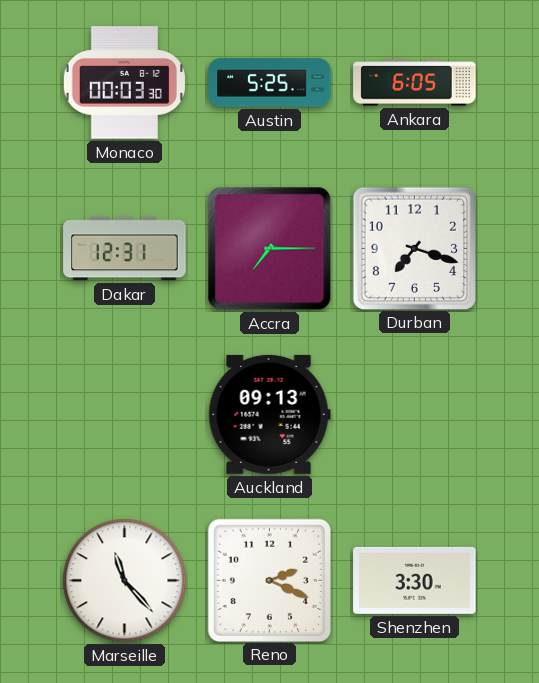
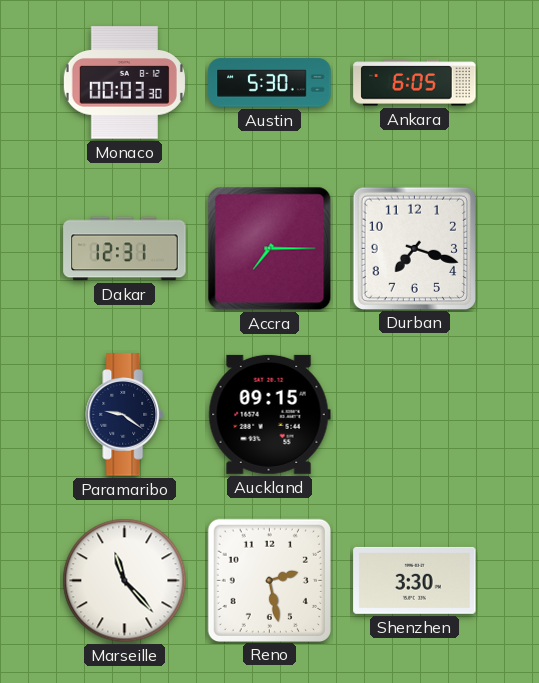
Austin: 5:25 -> 5:30
Paramaribo: none -> 9:21
Auckland: 09:13 -> 09:15
Reno: 2:19 -> 2:28
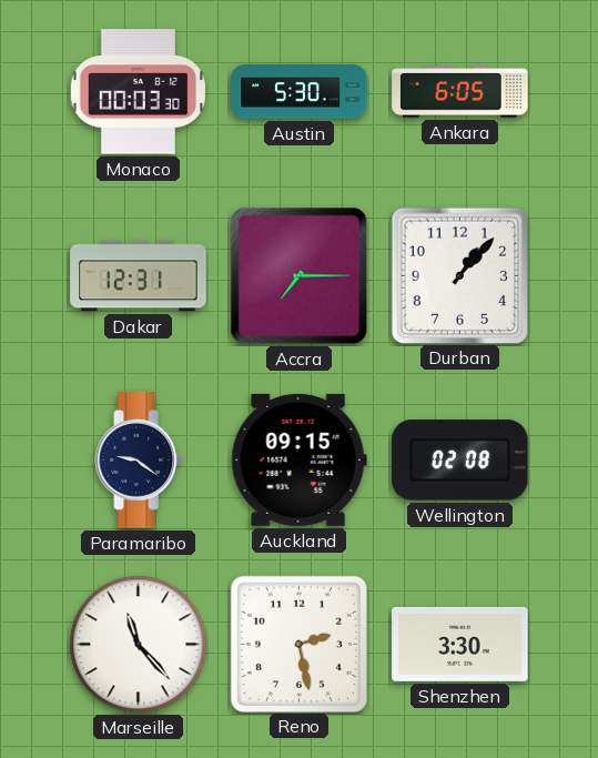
Durban: 7:18 -> 1:07
Wellington: none -> 02:08
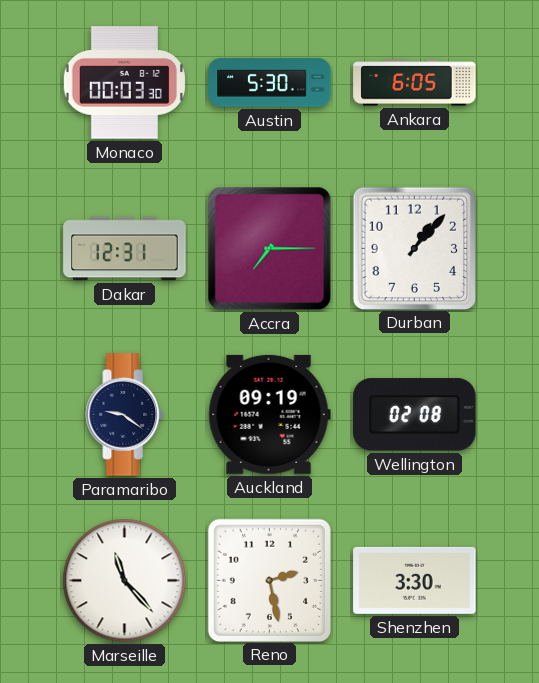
Auckland: 09:15 -> 09:19
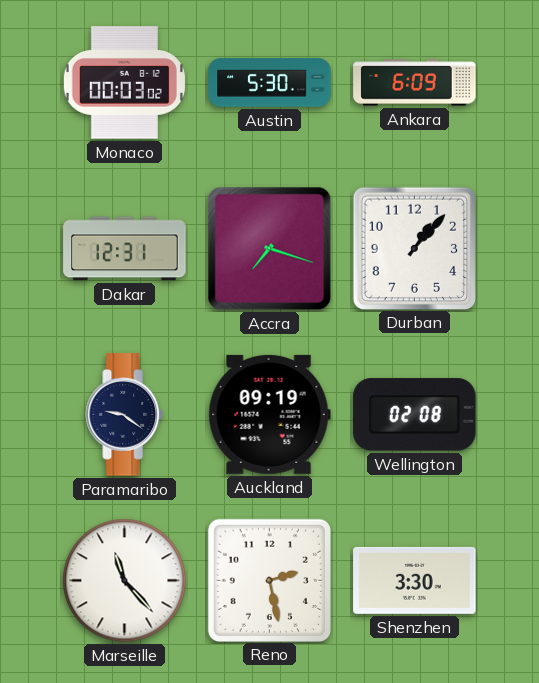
Monaco: 00:03:30 -> 00:03:02
Ankara: 6:05 -> 6:09
Accra: 7:15 -> 7:18
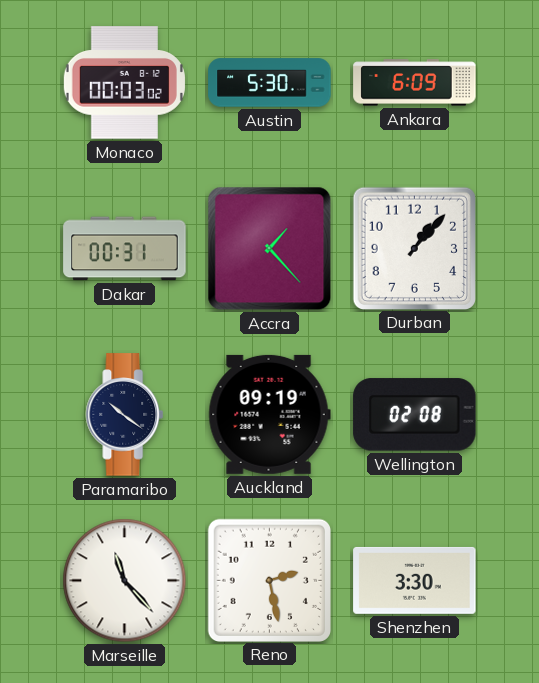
Dakar: 12:31 -> 00:31
Accra: 7:18 -> 1:23
Paramaribo: 9:21 -> 10:21
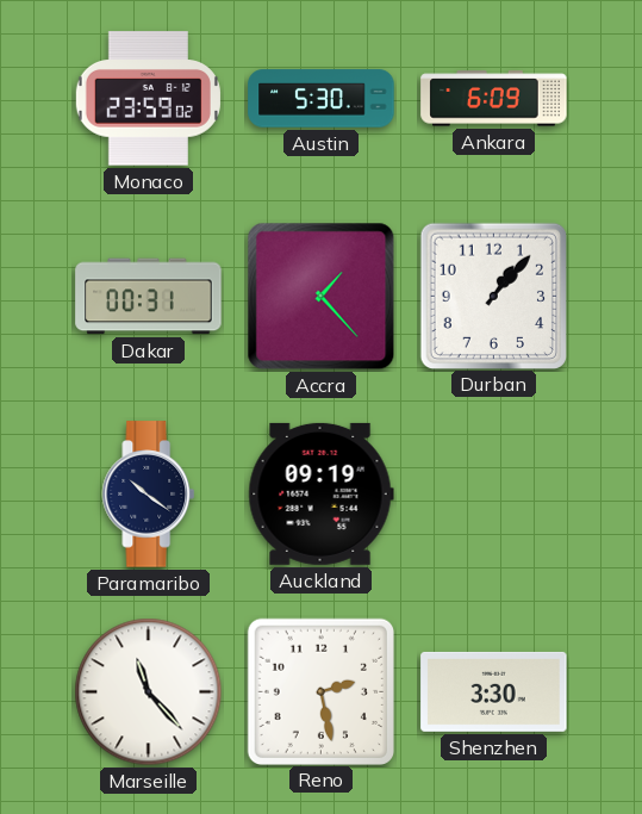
Monaco: 00:03 -> 23:59
Wellington: 02:08 -> none
